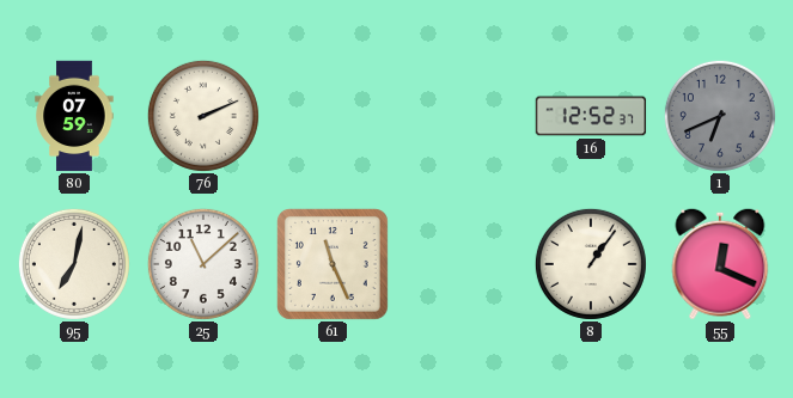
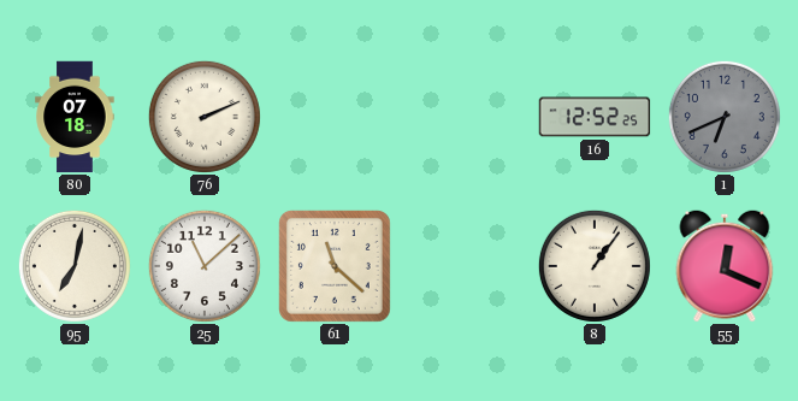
80: 07:59 -> 07:18
16: 12:52:37 -> 12:52:25
61: 11:26 -> 11:22
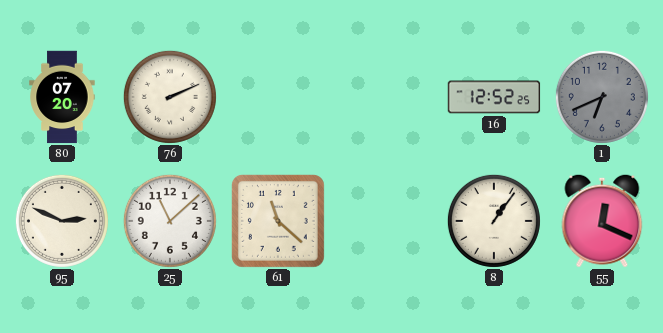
80: 07:18 -> 07:20
95: 7:02 -> 2:49
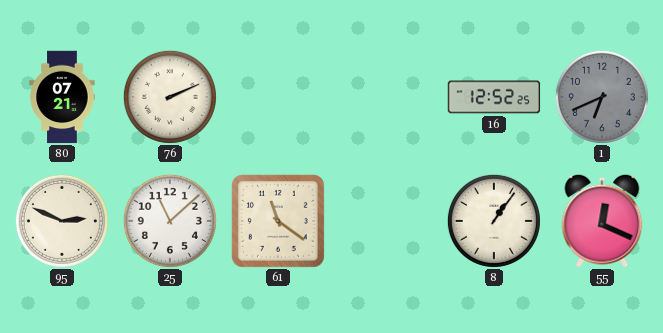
80: 07:20 -> 07:21
61: 11:22 -> 11:21
